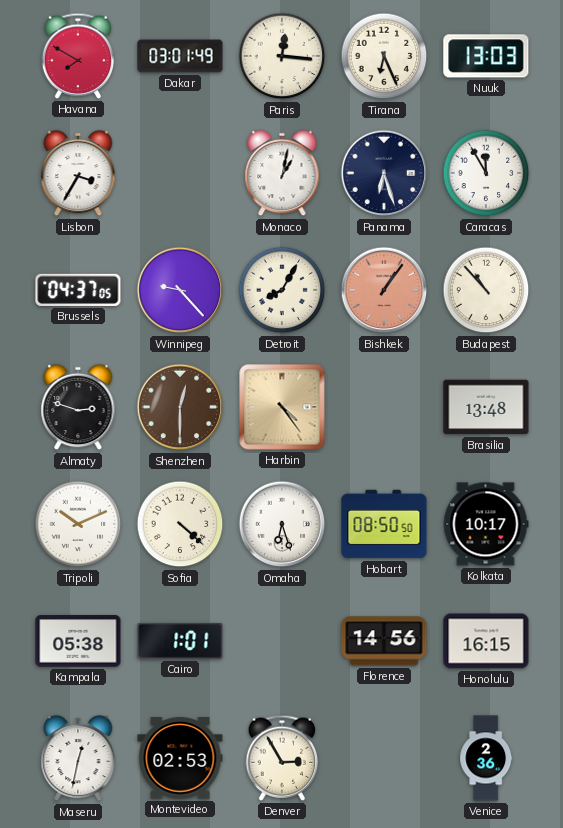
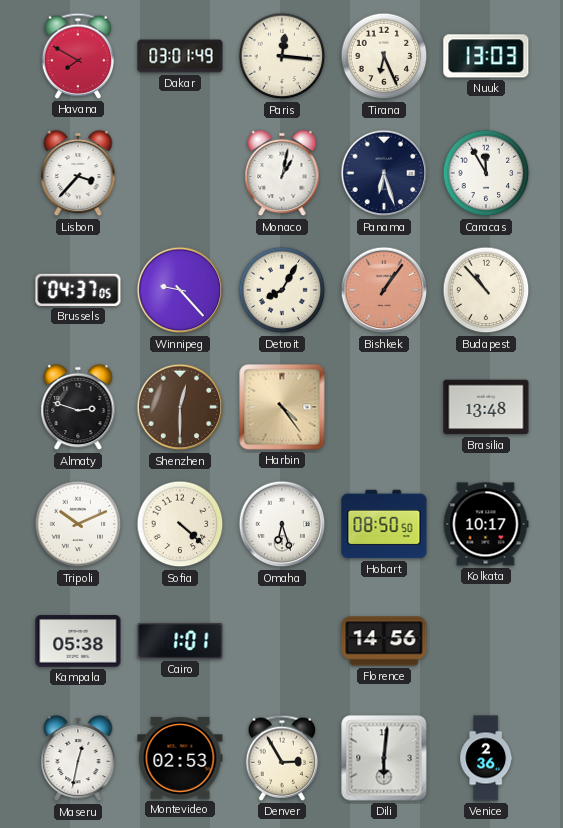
Lisbon: 3:35 -> 3:37
Honolulu: 16:15 -> none
Dili: none -> 6:01
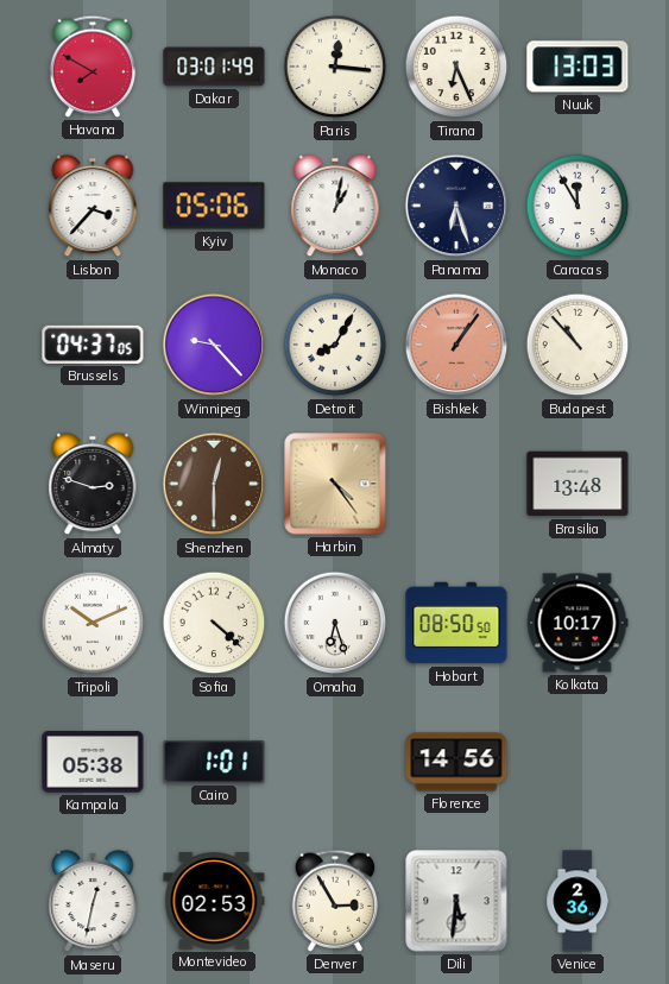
Kyiv: none -> 05:06
Dili: 6:01 -> 5:31
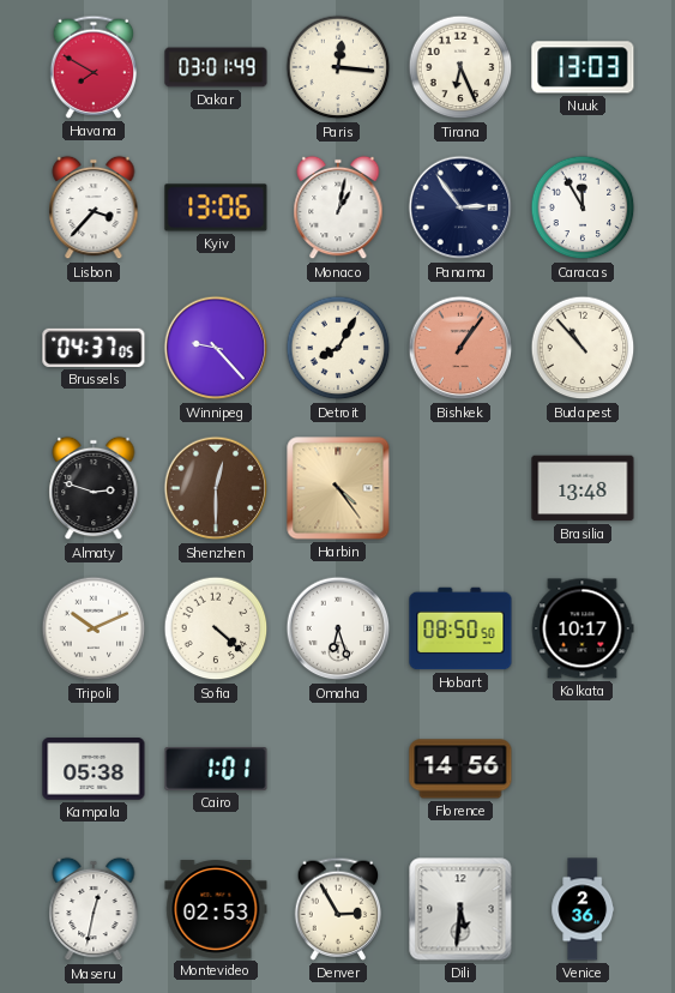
Kyiv: 05:06 -> 13:06
Panama: 6:27 -> 2:54
